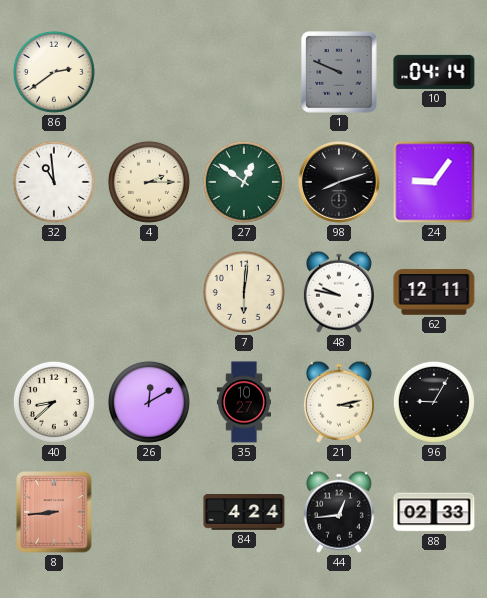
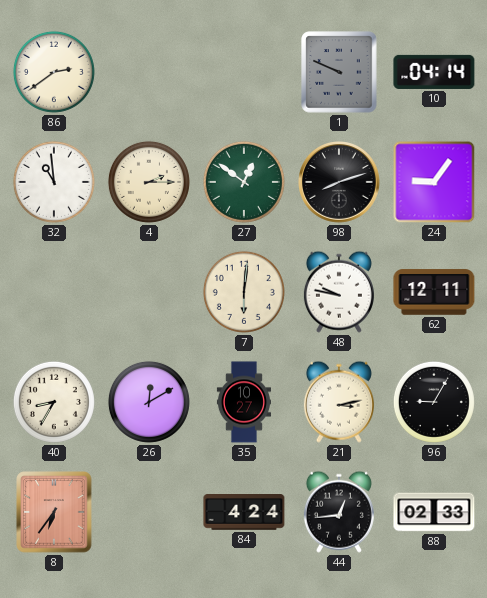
40: 8:38 -> 8:35
8: 8:44 -> 6:36
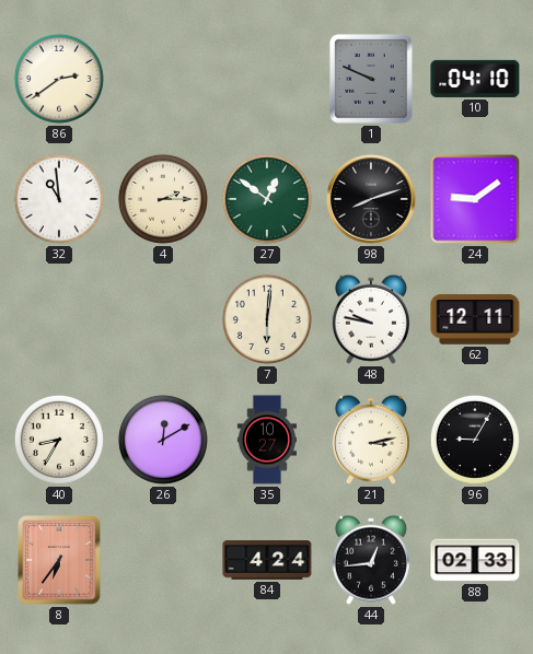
10: 04:14 -> 04:10
24: 9:06 -> 9:09
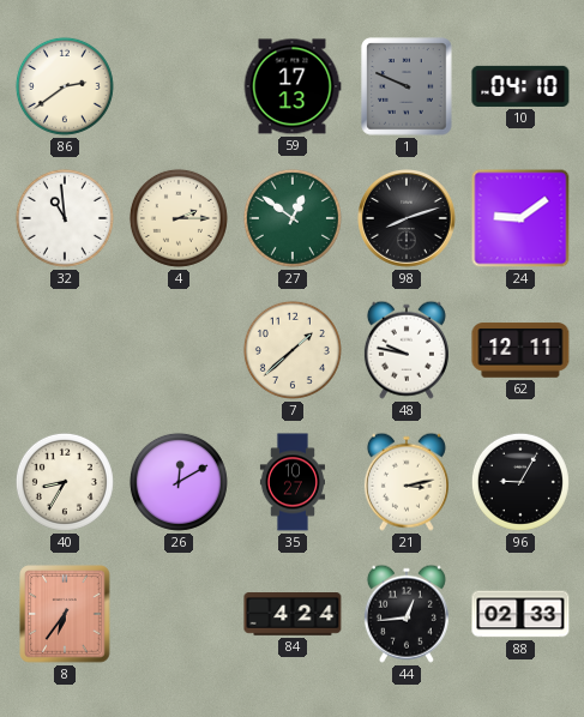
59: none -> 17:13
7: 6:01 -> 1:38
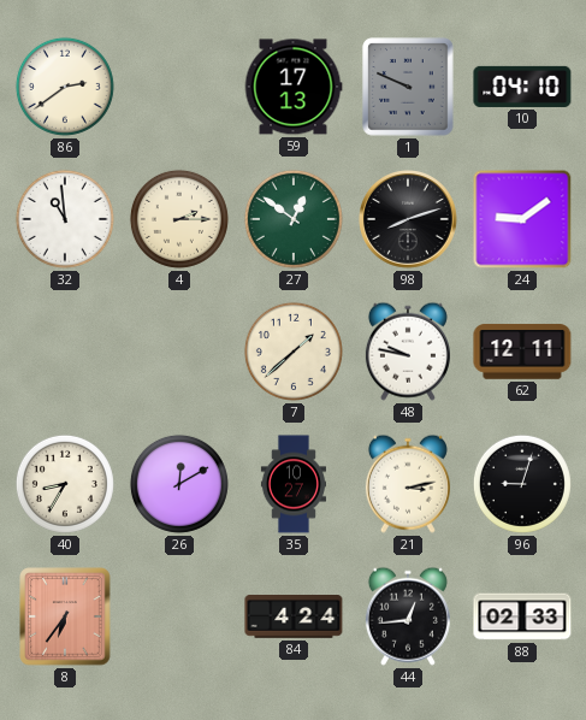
96: 9:05 -> 9:03
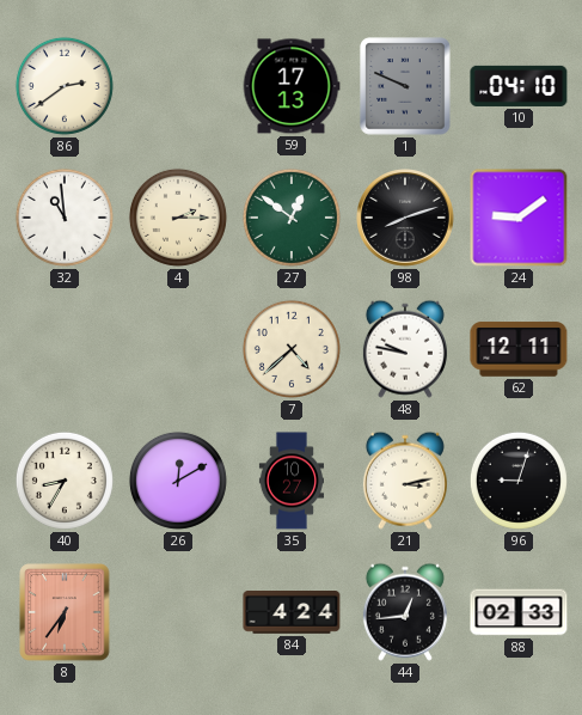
7: 1:38 -> 4:38
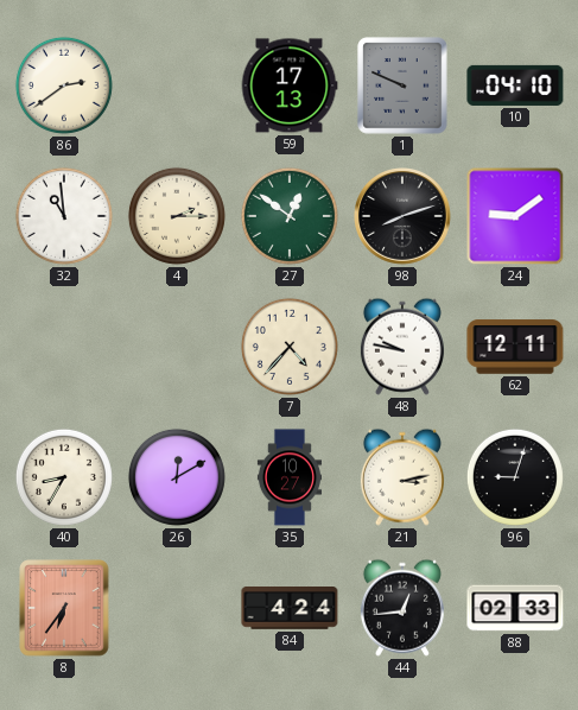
7: 4:38 -> 4:37
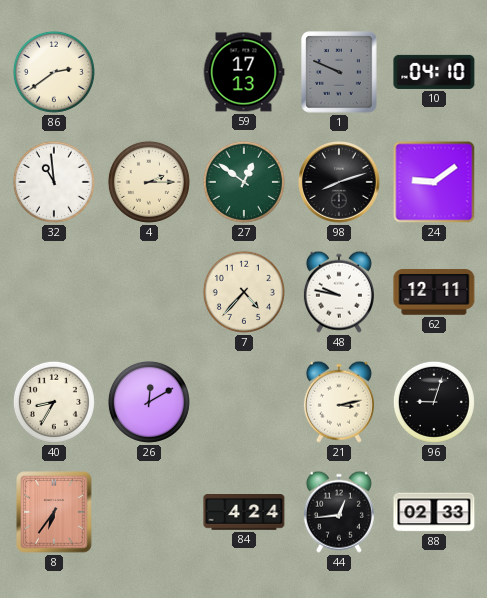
35: 10:27 -> none
